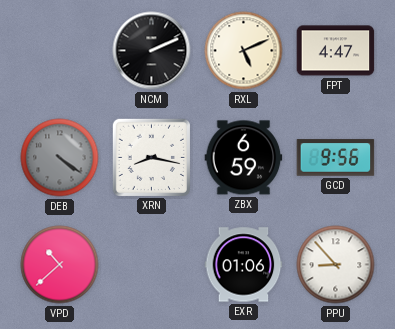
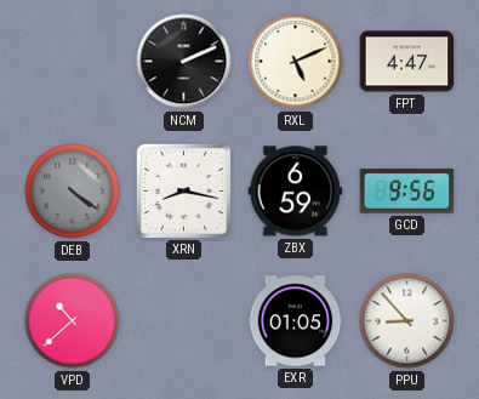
EXR: 01:06 -> 01:05
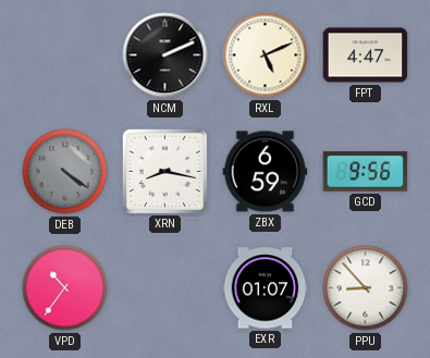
VPD: 10:38 -> 10:36
EXR: 01:05 -> 01:07
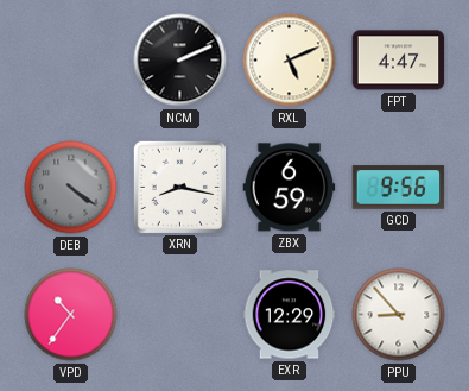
EXR: 01:07 -> 12:29
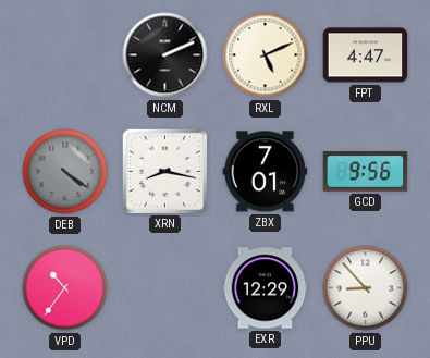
ZBX: 6:59 -> 7:01
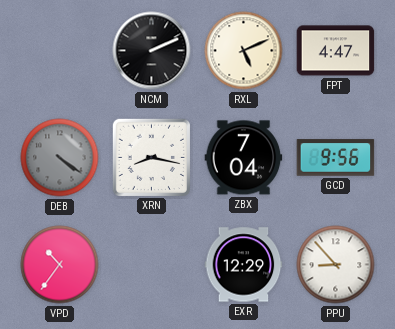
ZBX: 7:01 -> 7:04
